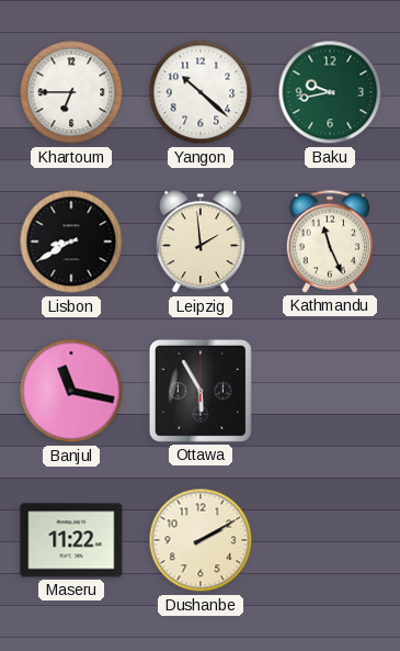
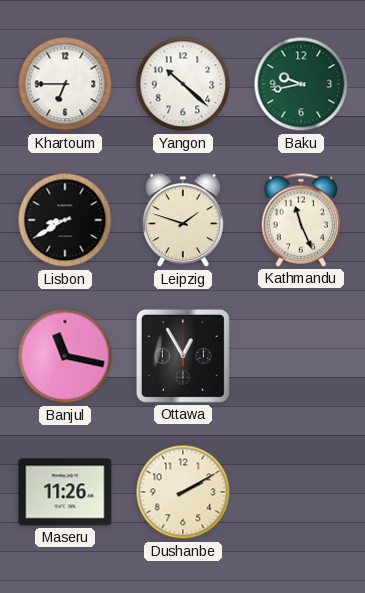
Leipzig: 1:59 -> 1:48
Ottawa: 5:55 -> 12:55
Maseru: 11:22 -> 11:26
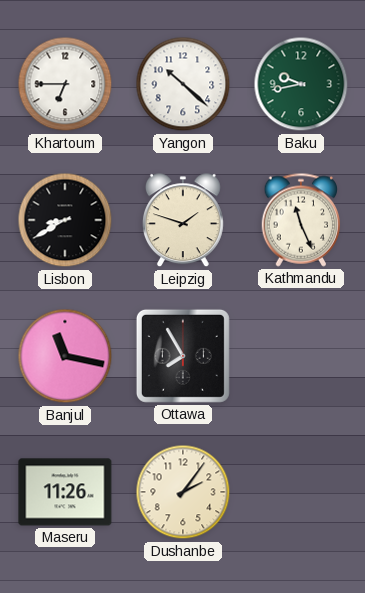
Ottawa: 12:55 -> 7:55
Dushanbe: 2:10 -> 2:06
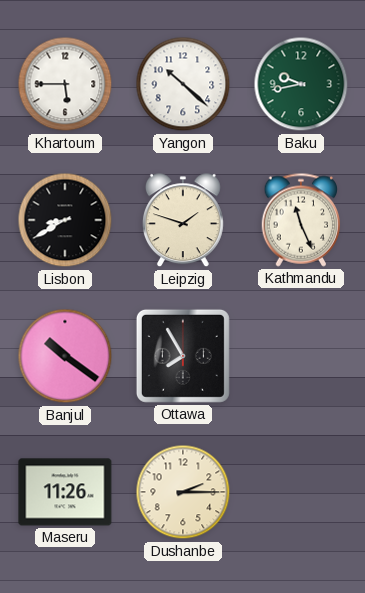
Khartoum: 6:45 -> 5:45
Banjul: 11:17 -> 10:21
Dushanbe: 2:06 -> 2:15
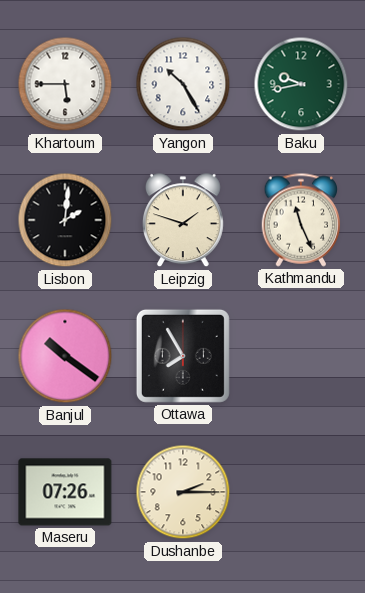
Yangon: 10:22 -> 10:25
Lisbon: 8:40 -> 2:01
Maseru: 11:26 -> 07:26
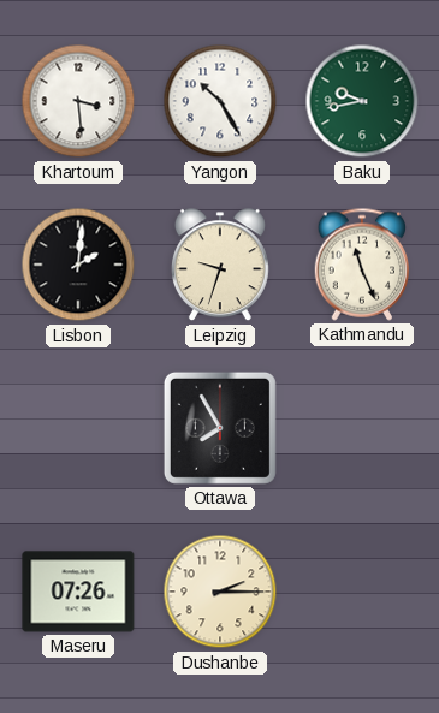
Khartoum: 5:45 -> 3:29
Leipzig: 1:48 -> 9:33
Banjul: 10:21 -> none
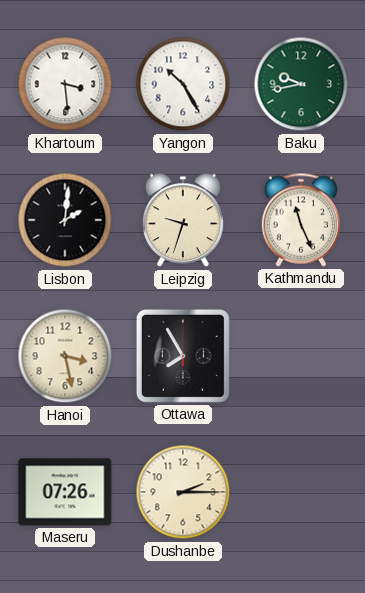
Hanoi: none -> 3:28
